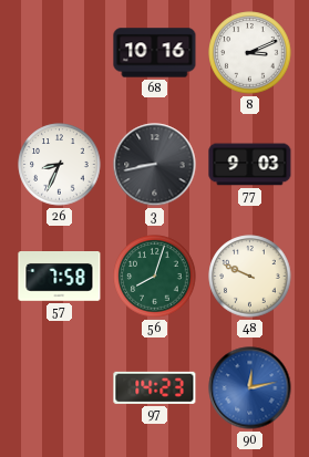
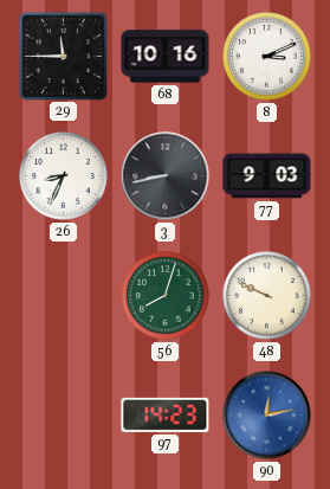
29: none -> 11:45
57: 7:58 -> none
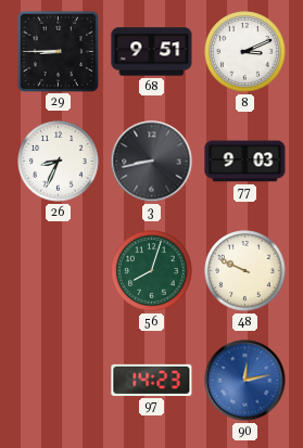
29: 11:45 -> 8:45
68: 10:16 -> 9:51
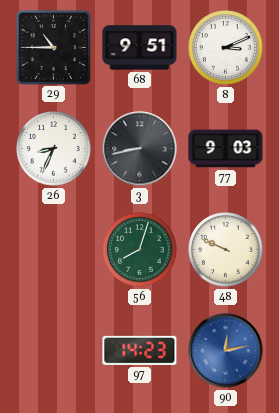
29: 8:45 -> 10:45
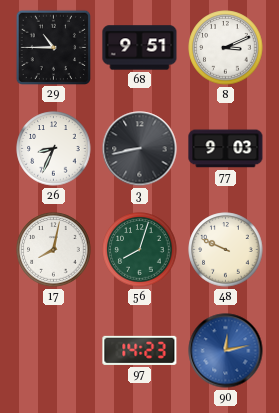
17: none -> 8:02
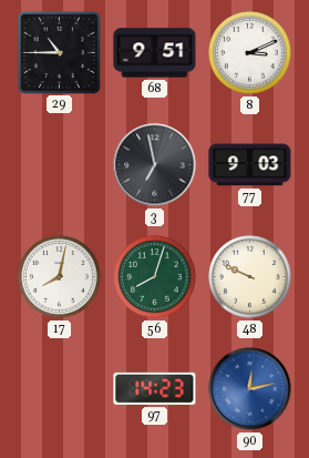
26: 8:34 -> none
3: 8:43 -> 6:58
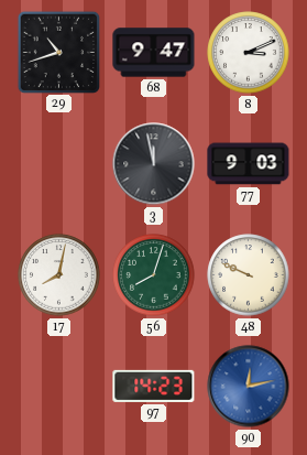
29: 10:45 -> 10:42
68: 9:51 -> 9:47
3: 6:58 -> 11:58
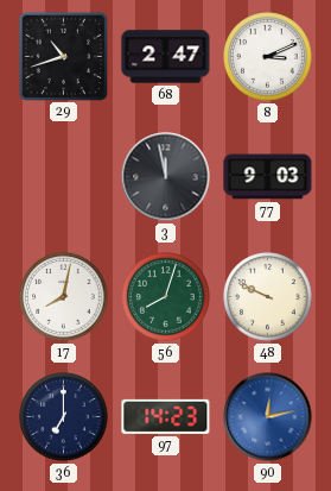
68: 9:47 -> 2:47
36: none -> 7:00
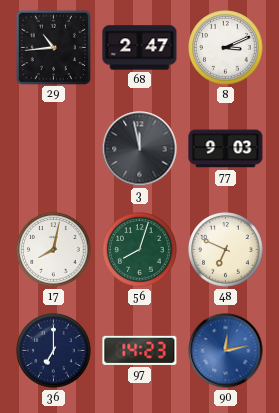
29: 10:42 -> 10:44
48: 9:49 -> 6:49
